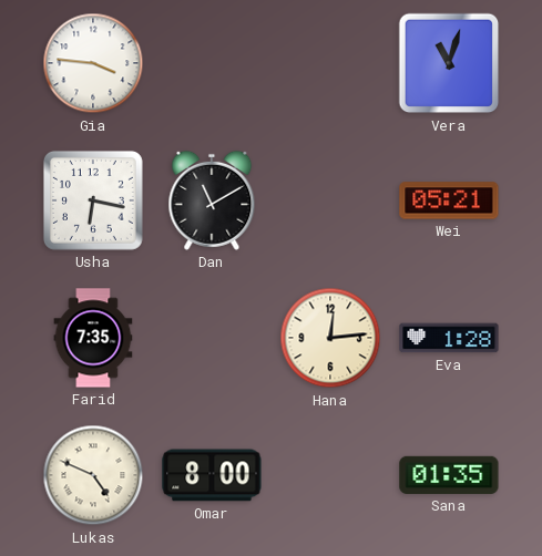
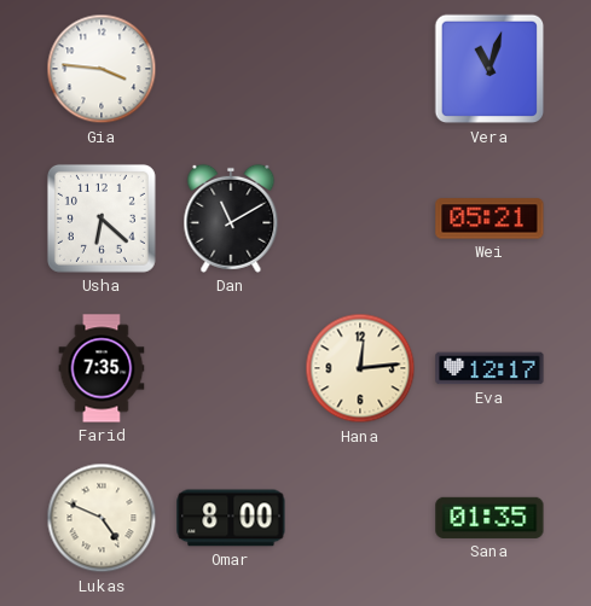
Usha: 6:17 -> 6:22
Eva: 1:28 -> 12:17
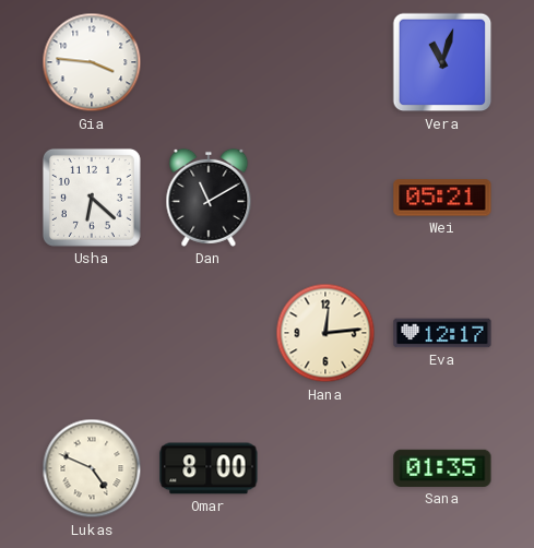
Farid: 7:35 -> none
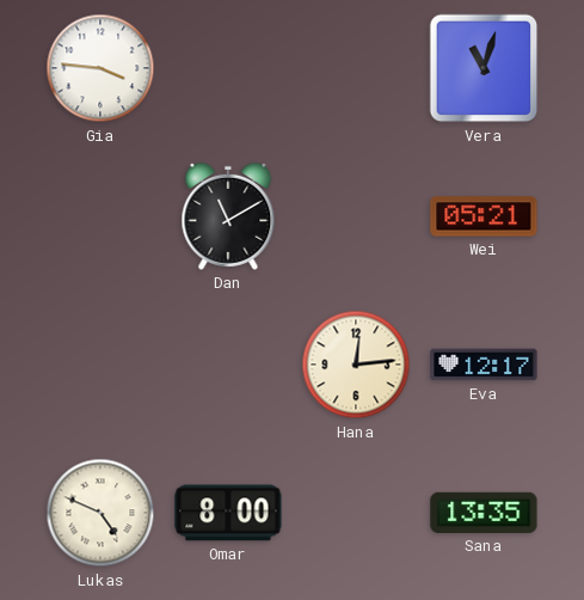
Usha: 6:22 -> none
Sana: 01:35 -> 13:35
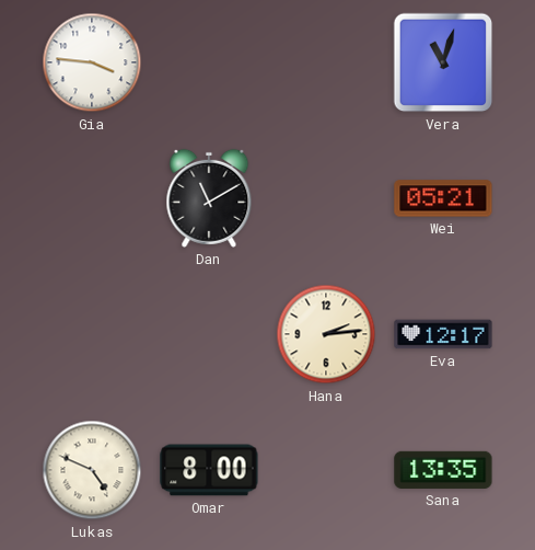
Hana: 12:14 -> 2:14
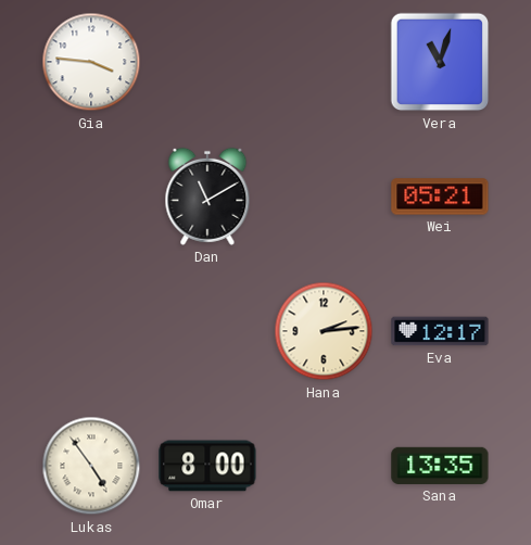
Lukas: 4:49 -> 4:54
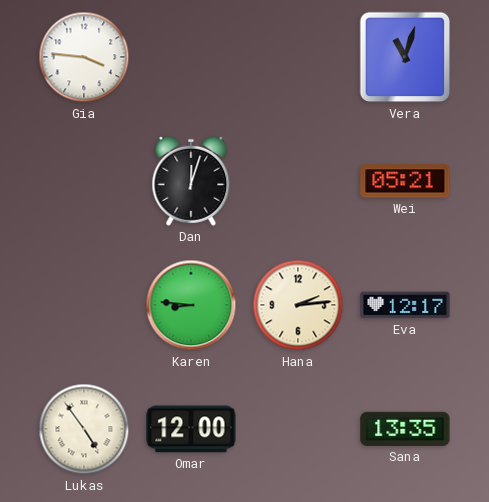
Dan: 11:10 -> 12:03
Karen: none -> 8:46
Omar: 8:00 -> 12:00
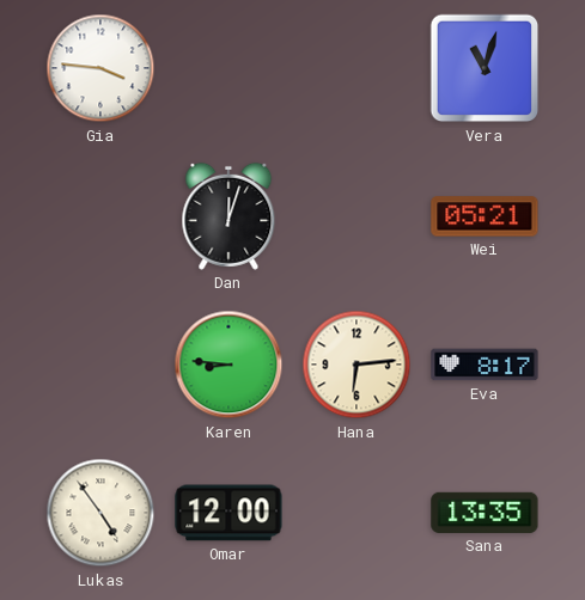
Hana: 2:14 -> 6:14
Eva: 12:17 -> 8:17
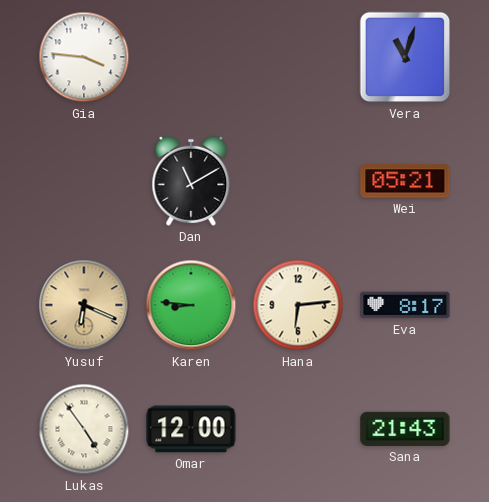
Dan: 12:03 -> 11:10
Yusuf: none -> 6:19
Sana: 13:35 -> 21:43
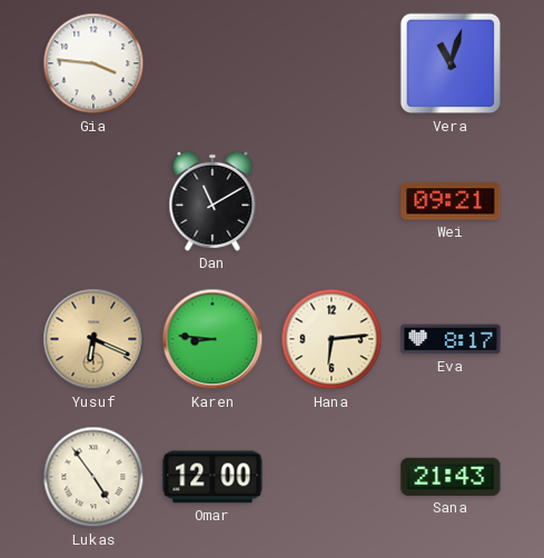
Wei: 05:21 -> 09:21
